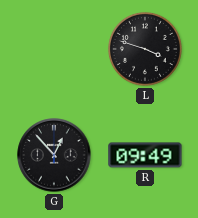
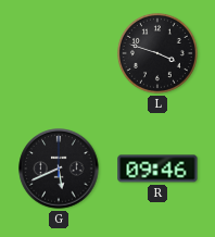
G: 12:53 -> 5:41
R: 09:49 -> 09:46
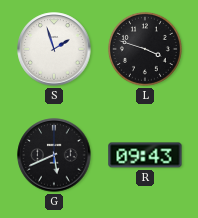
S: none -> 1:57
R: 09:46 -> 09:43
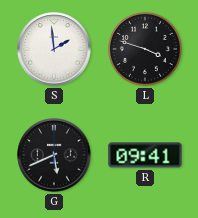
S: 1:57 -> 1:59
R: 09:43 -> 09:41
